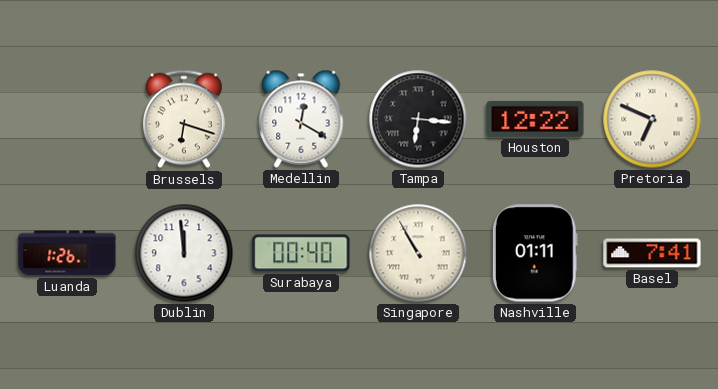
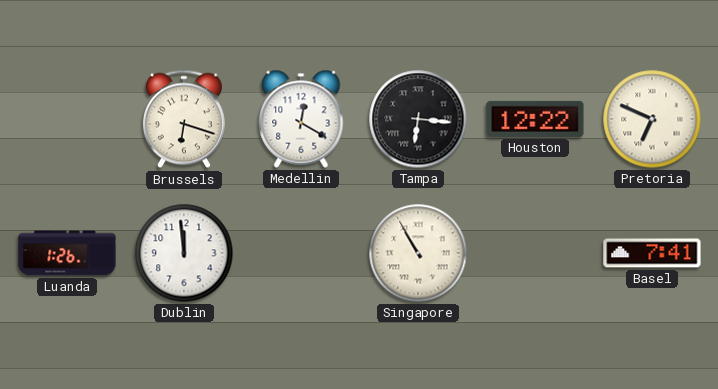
Surabaya: 00:40 -> none
Nashville: 01:11 -> none
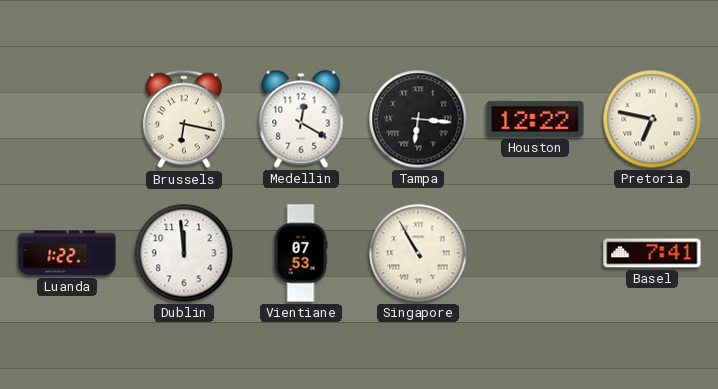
Brussels: 6:18 -> 6:17
Pretoria: 6:49 -> 6:47
Luanda: 1:26 -> 1:22
Vientiane: none -> 07:53
